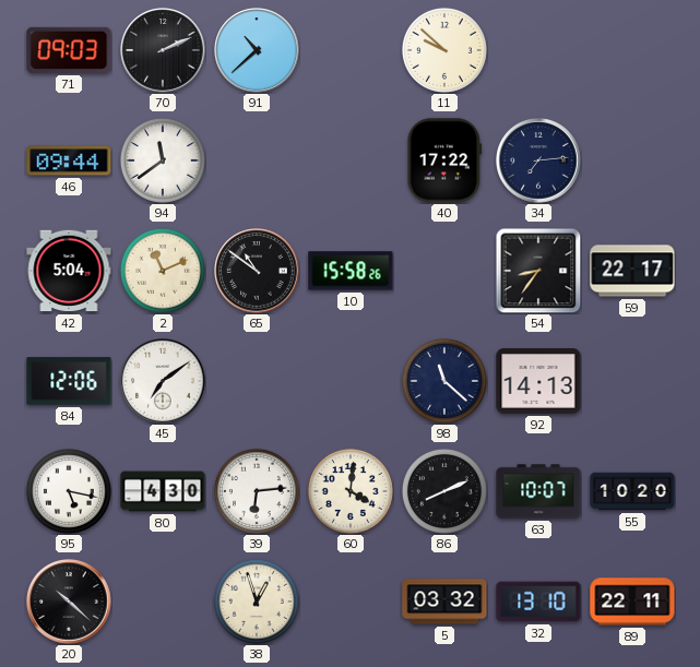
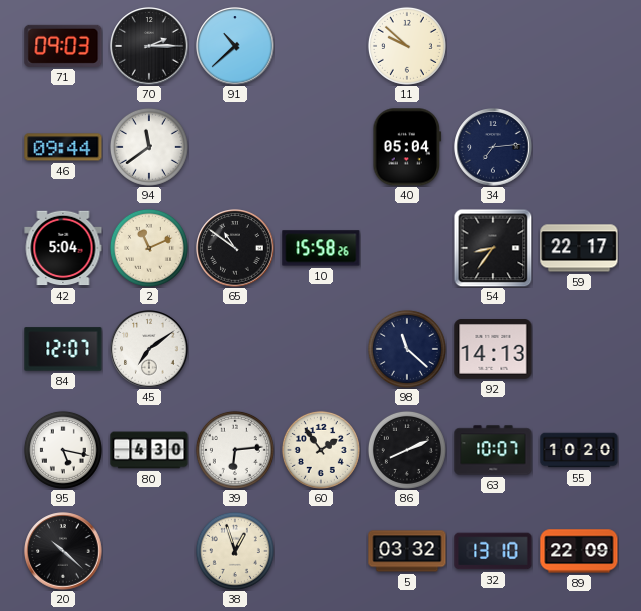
70: 2:11 -> 2:15
40: 17:22 -> 05:04
84: 12:06 -> 12:07
60: 4:01 -> 1:54
89: 22:11 -> 22:09
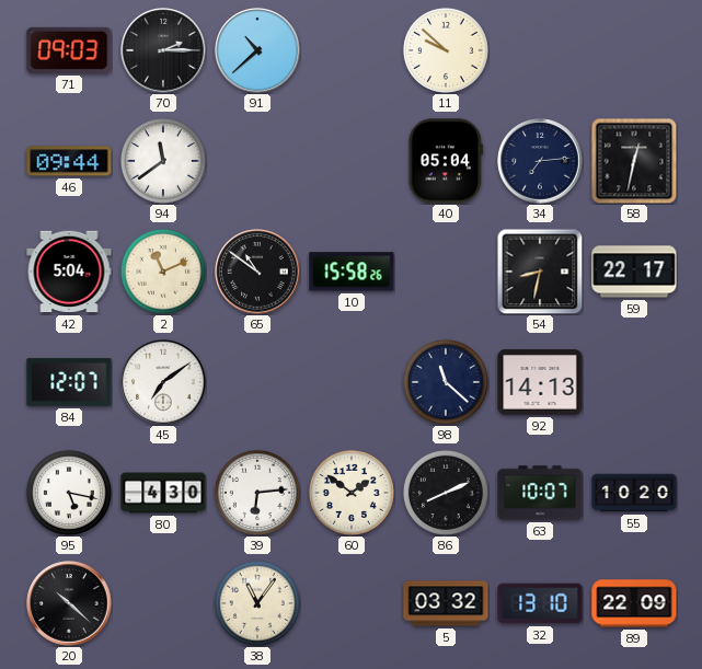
58: none -> 12:32
54: 8:36 -> 8:32
60: 1:54 -> 1:51
38: 12:57 -> 11:06
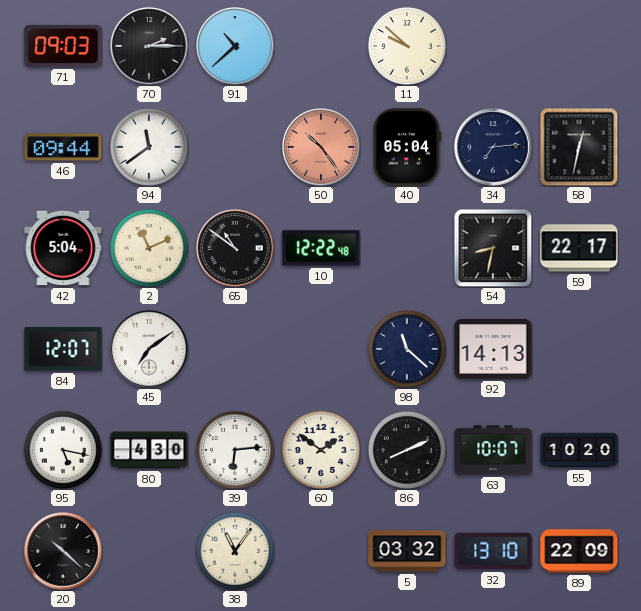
50: none -> 10:24
10: 15:58 -> 12:22
